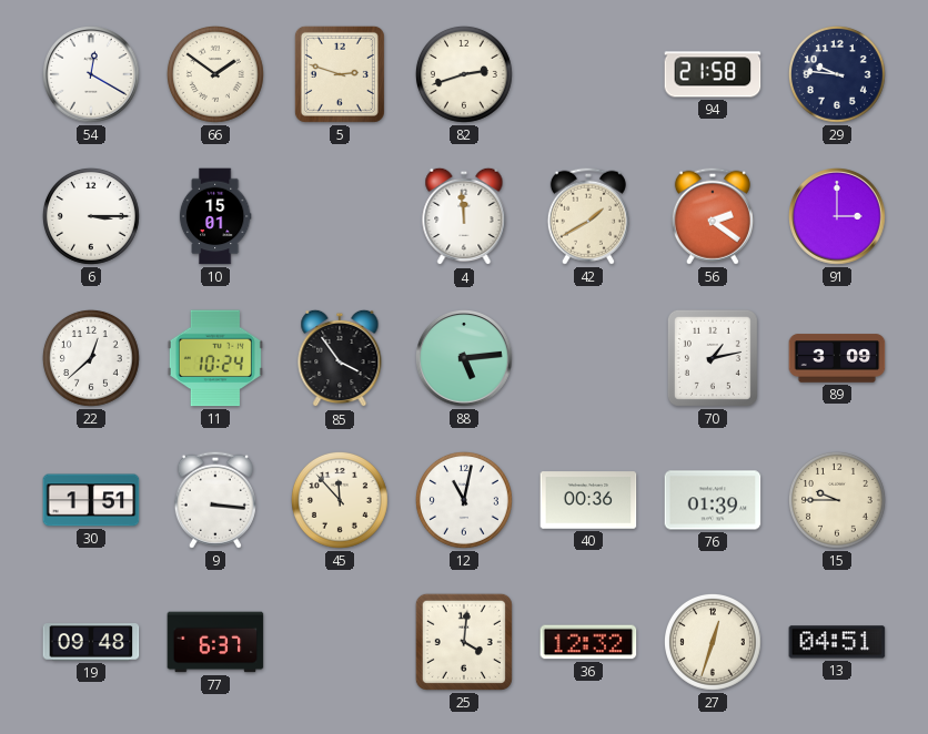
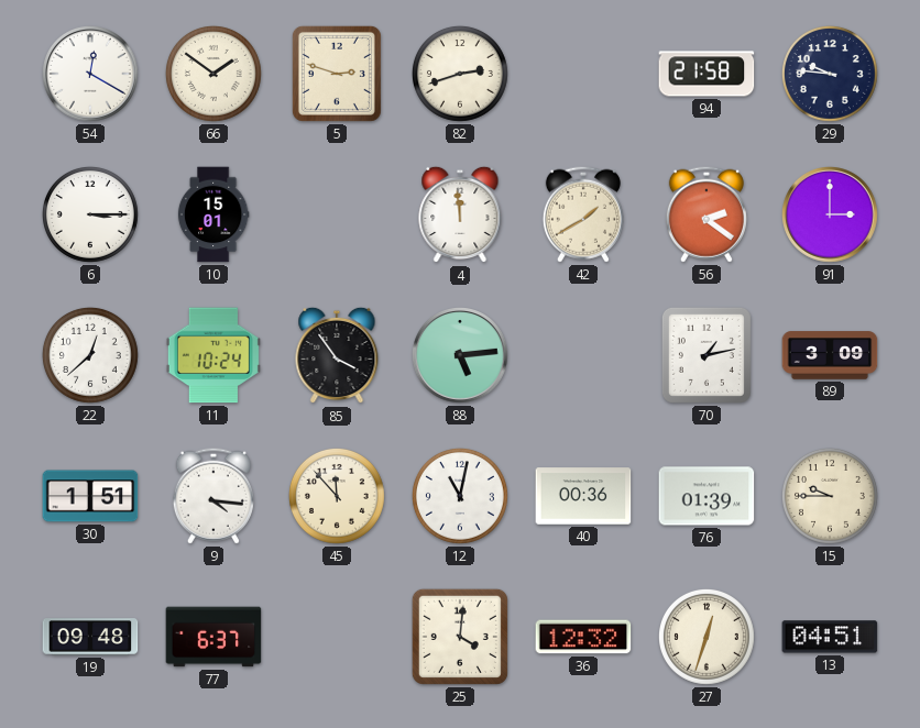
9: 3:16 -> 4:16
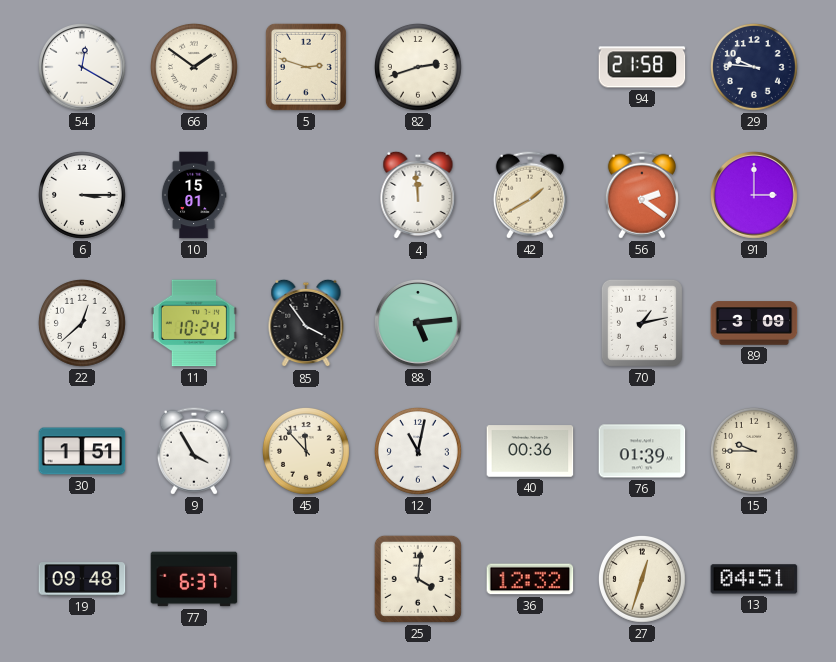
9: 4:16 -> 3:55
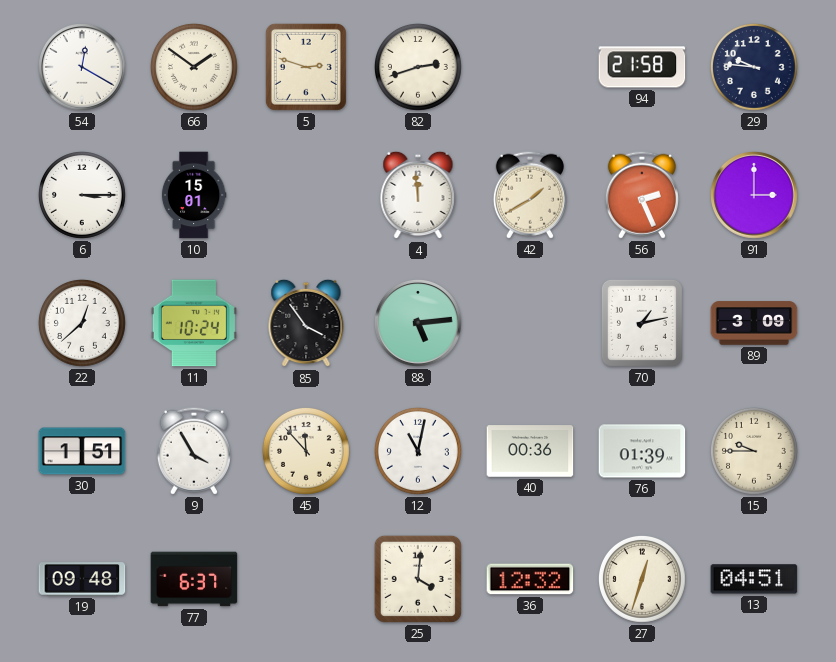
56: 2:21 -> 2:26
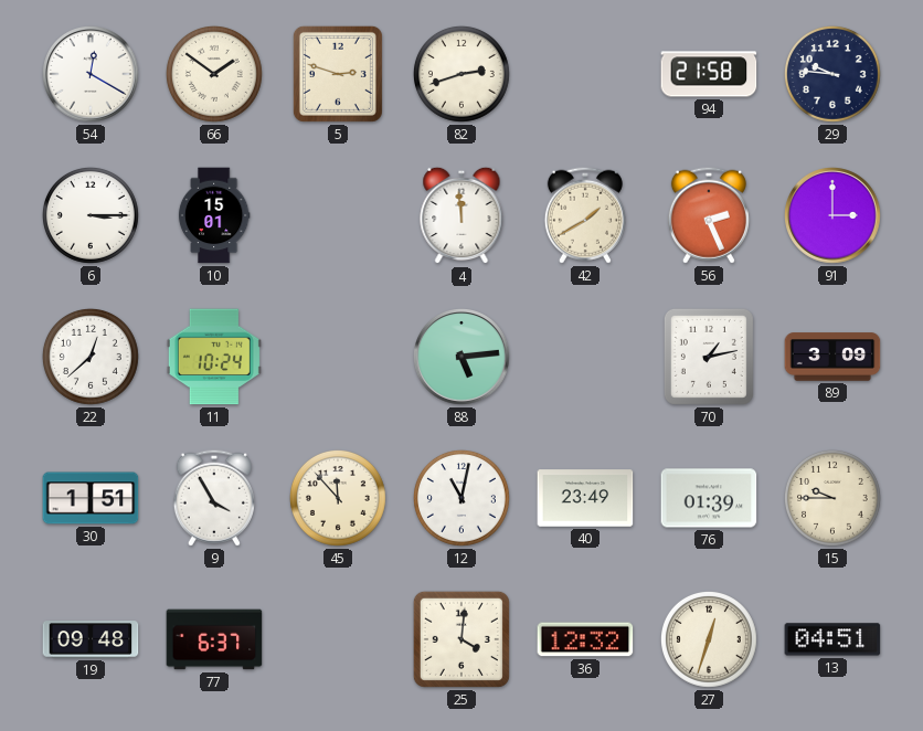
85: 3:54 -> none
40: 00:36 -> 23:49
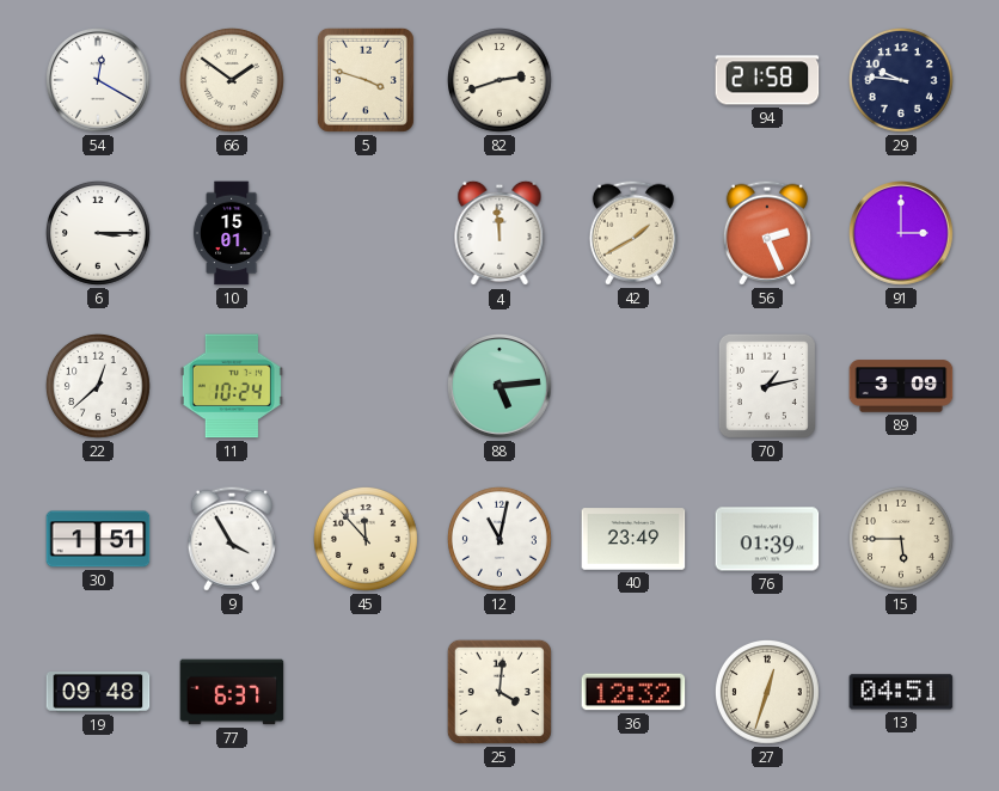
5: 2:48 -> 3:48
15: 9:45 -> 5:45
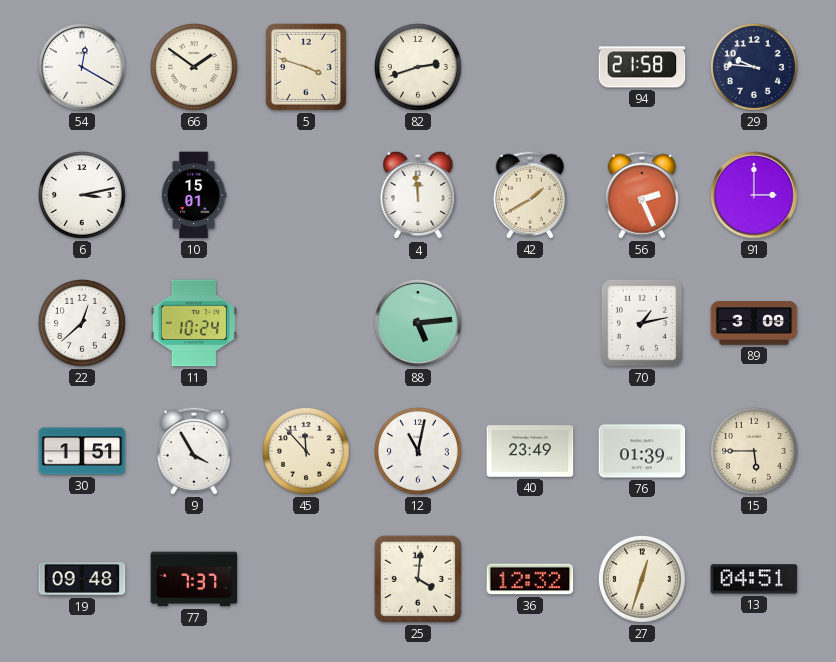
6: 3:15 -> 3:13
77: 6:37 -> 7:37
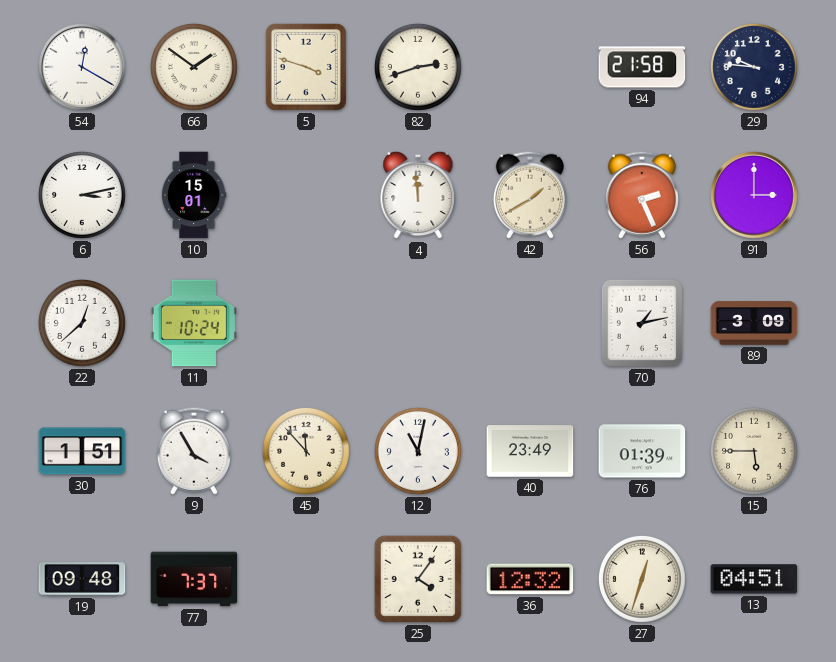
88: 5:14 -> none
25: 4:01 -> 4:06
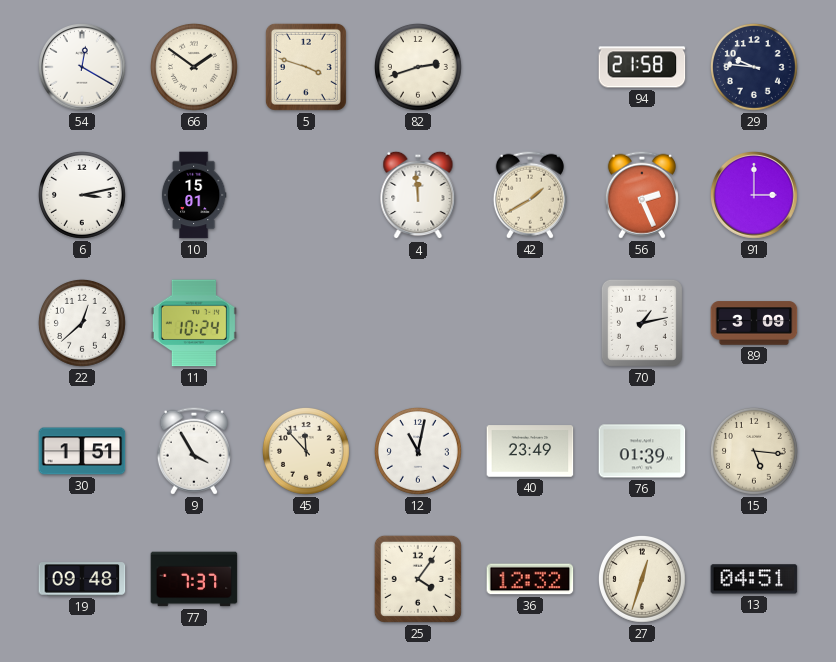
15: 5:45 -> 5:16
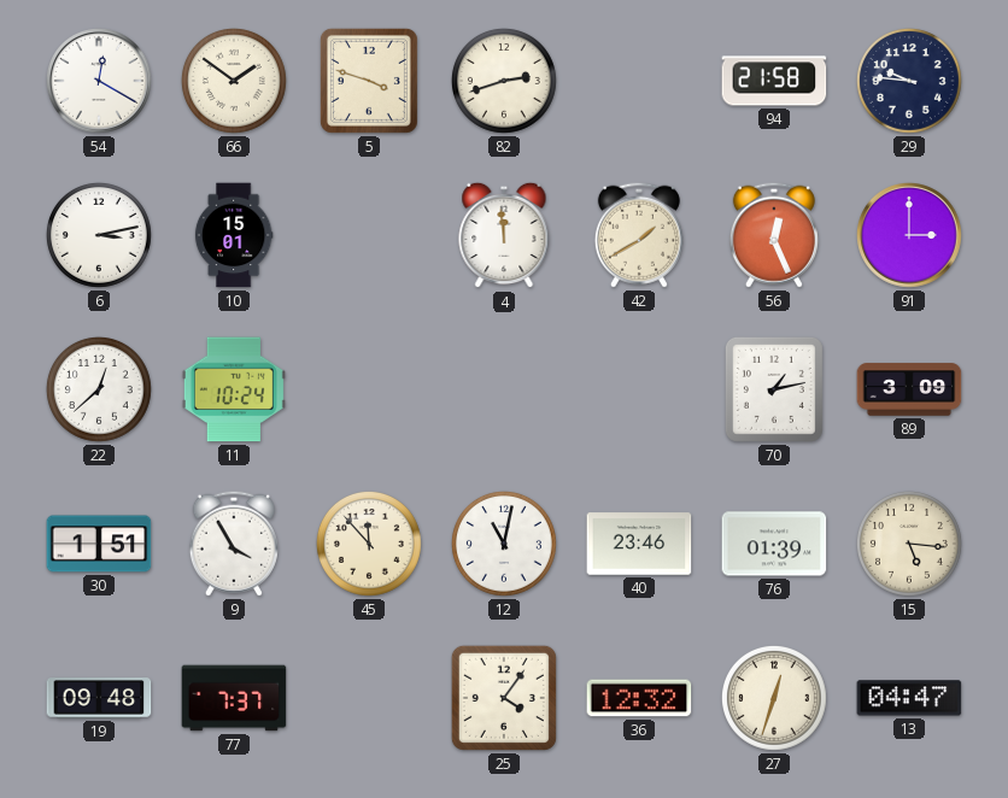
56: 2:26 -> 12:26
40: 23:49 -> 23:46
13: 04:51 -> 04:47
